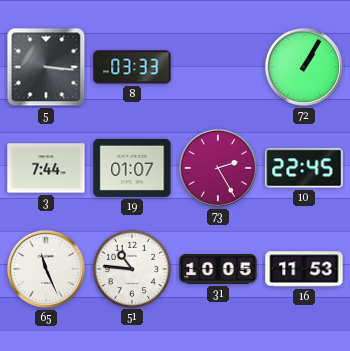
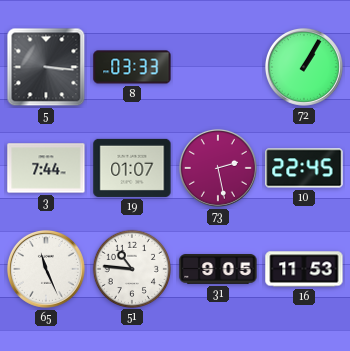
73: 2:25 -> 2:28
31: 10:05 -> 9:05
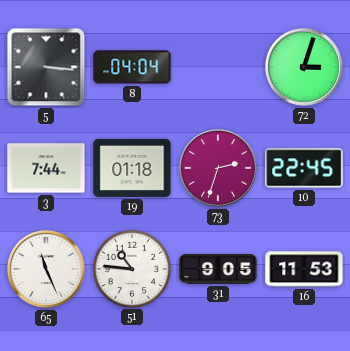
8: 03:33 -> 04:04
72: 1:05 -> 3:03
19: 01:07 -> 01:18
73: 2:28 -> 2:33
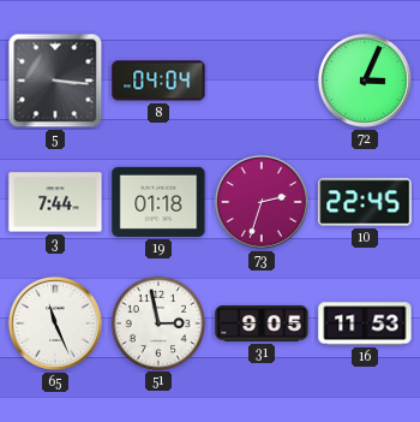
72: 3:03 -> 3:04
51: 10:46 -> 2:58
